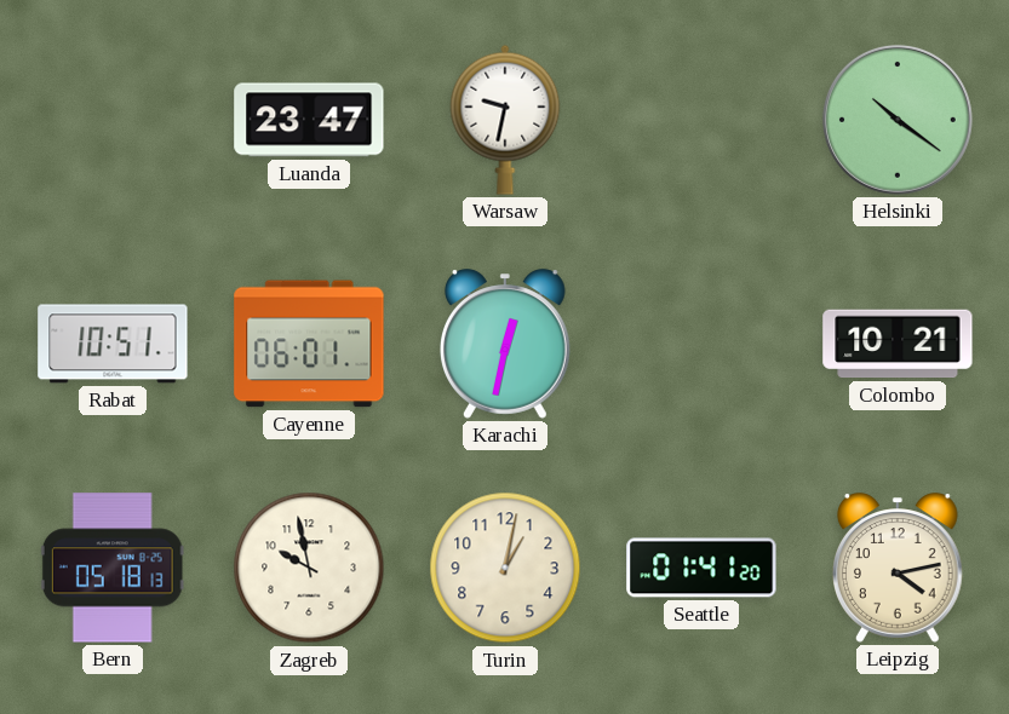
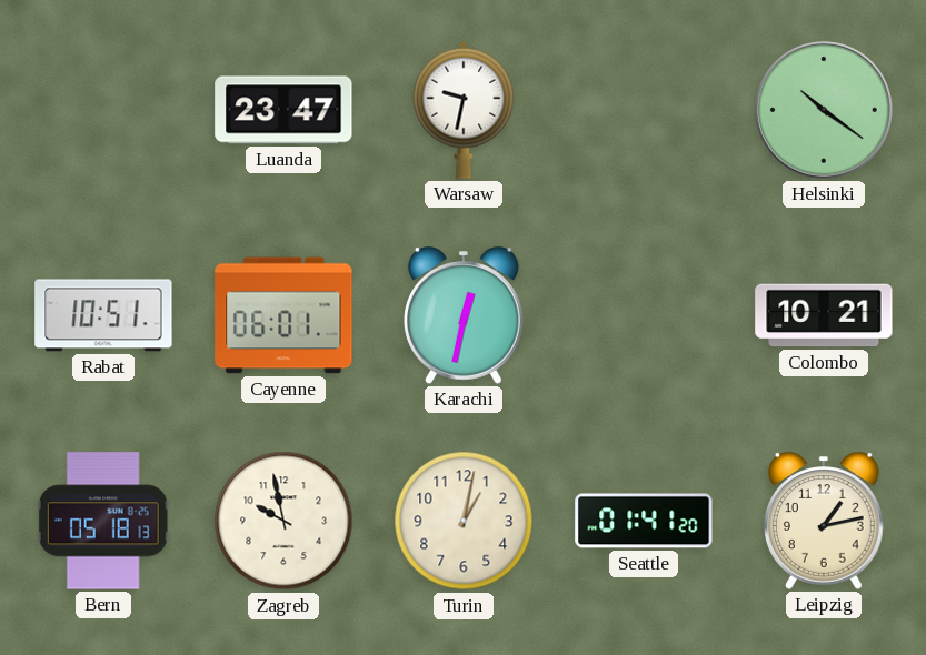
Leipzig: 4:13 -> 1:13
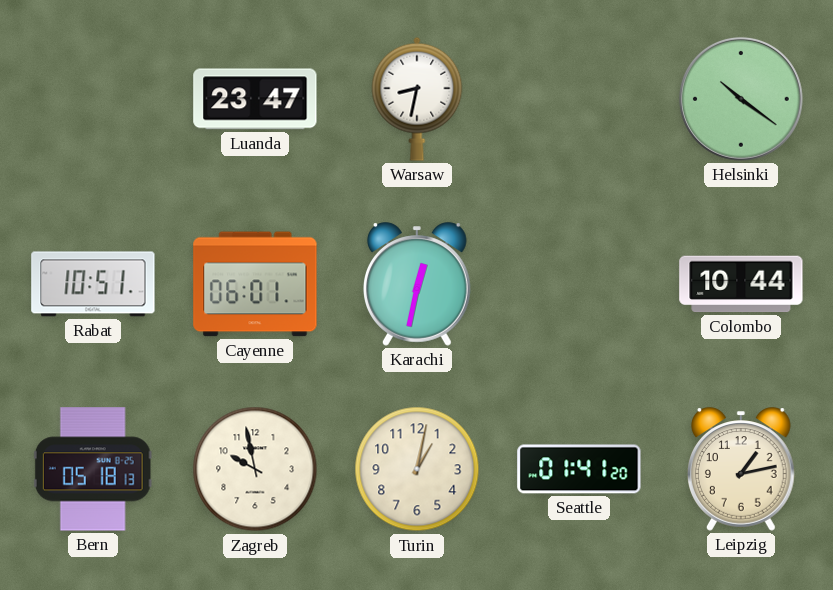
Warsaw: 9:32 -> 8:32
Colombo: 10:21 -> 10:44
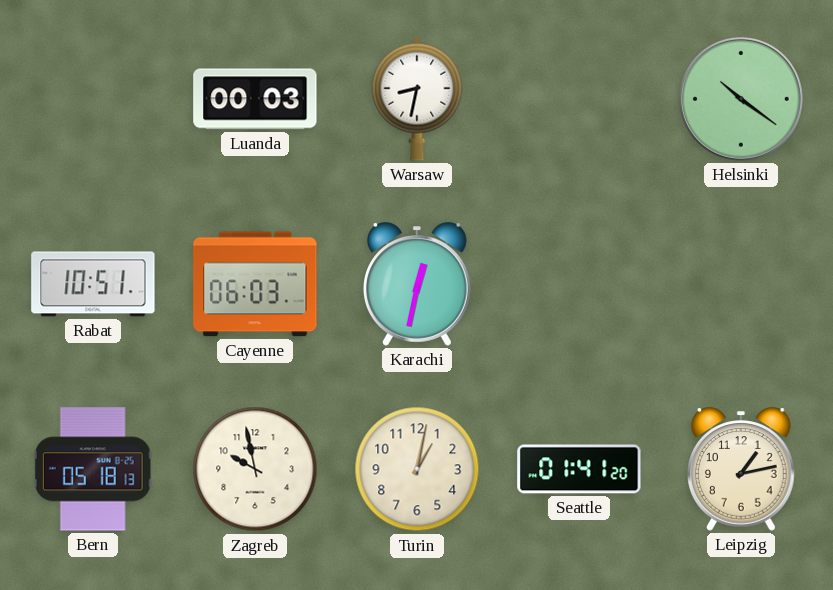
Luanda: 23:47 -> 00:03
Cayenne: 06:01 -> 06:03
Colombo: 10:44 -> none
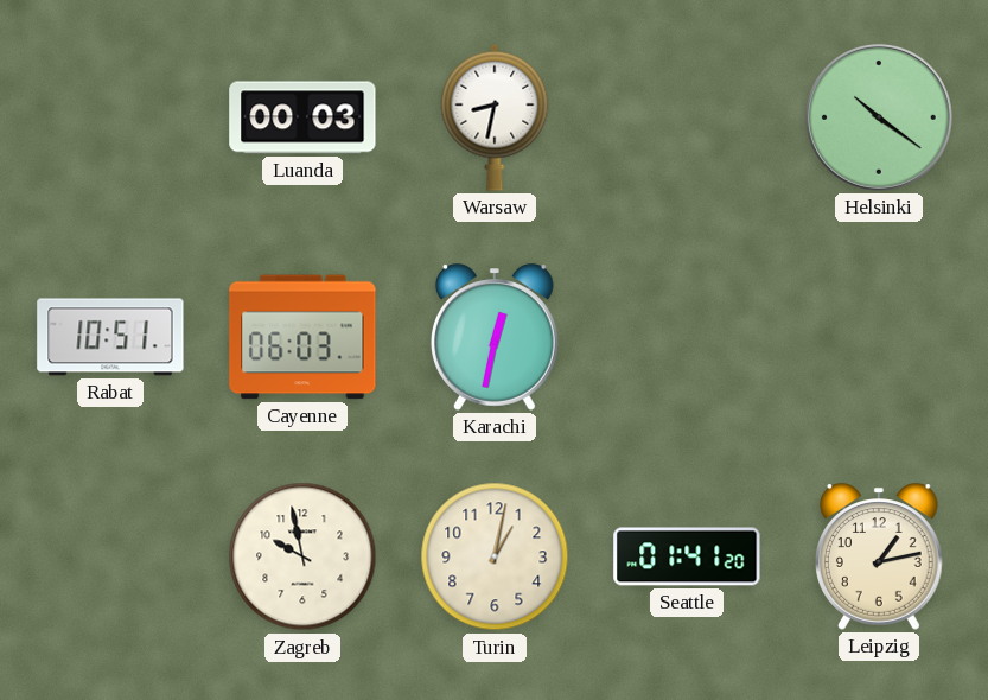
Bern: 05:18 -> none
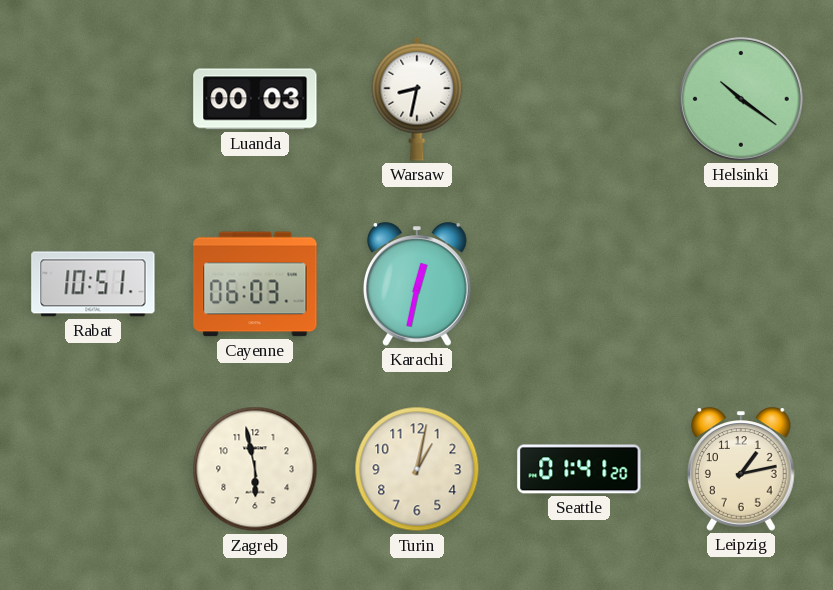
Zagreb: 9:58 -> 5:58
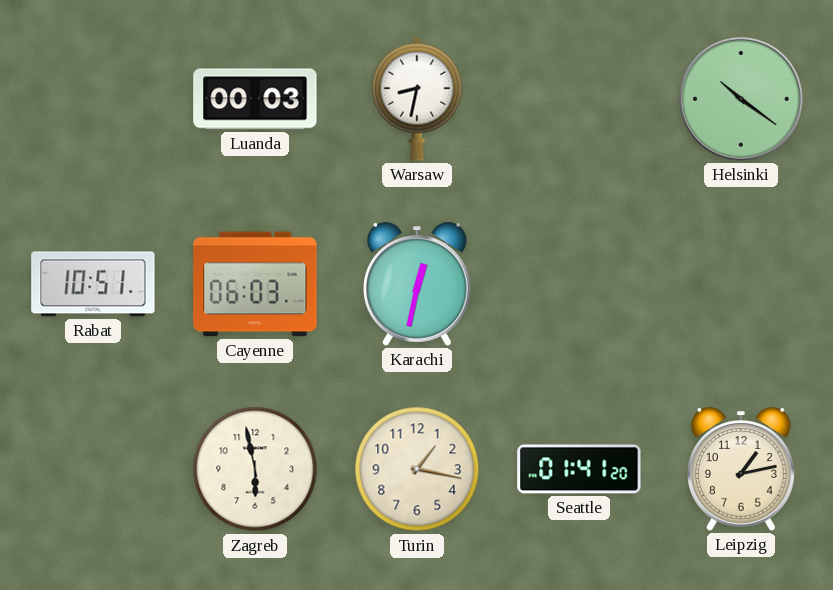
Turin: 1:02 -> 1:17
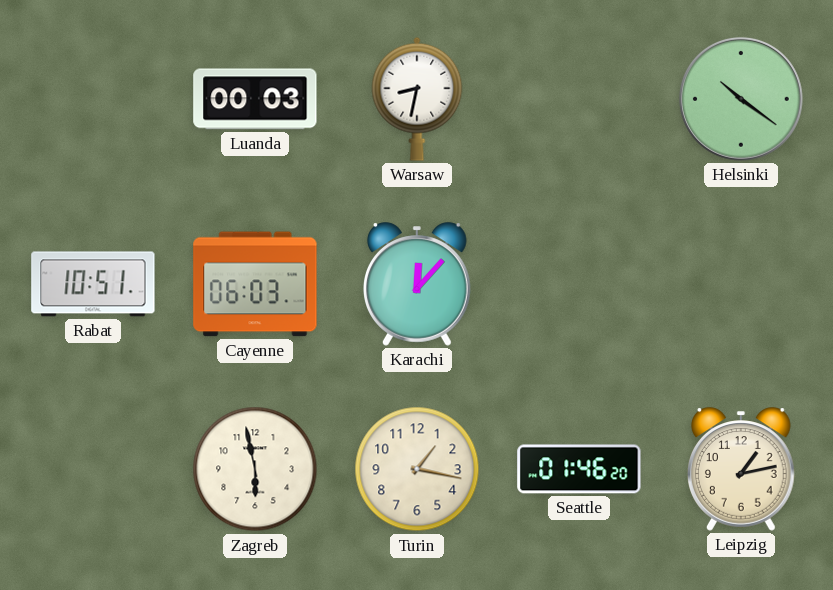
Karachi: 12:32 -> 12:07
Seattle: 01:41 -> 01:46
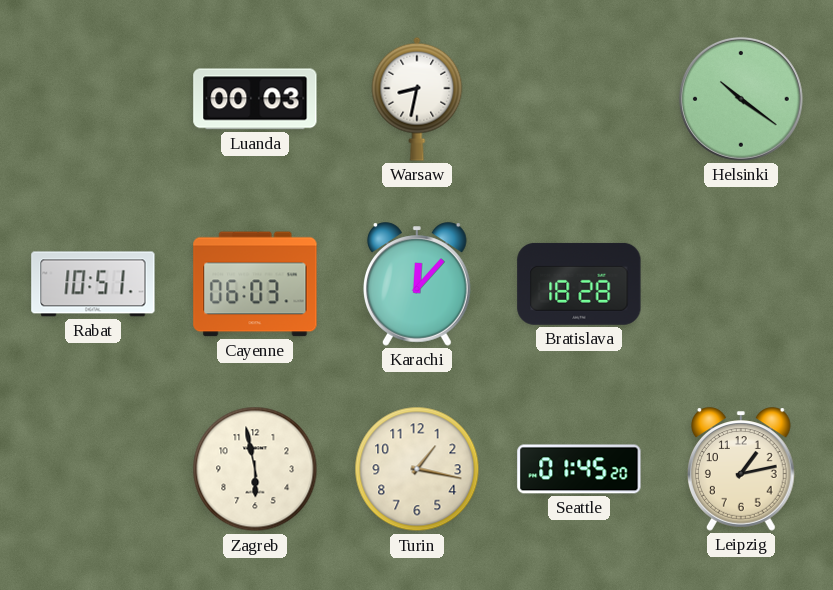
Bratislava: none -> 18:28
Seattle: 01:46 -> 01:45
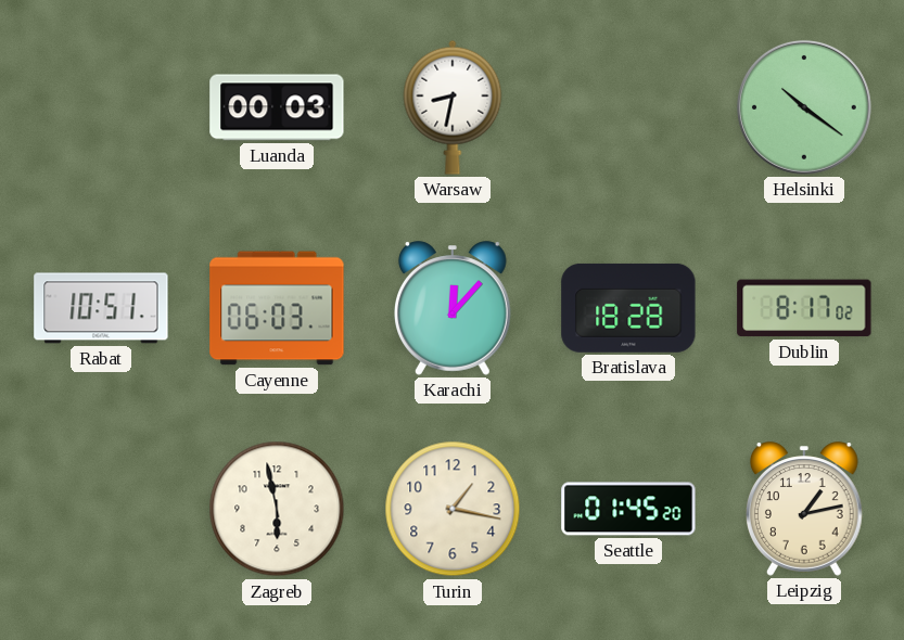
Dublin: none -> 8:17
